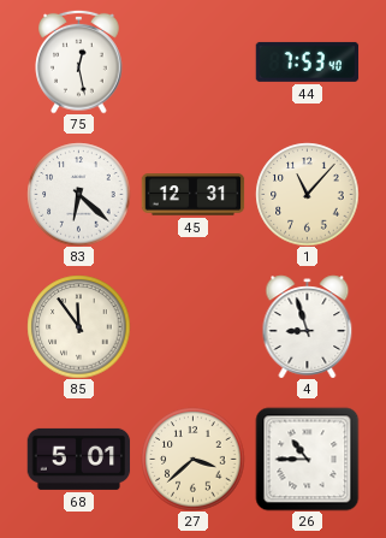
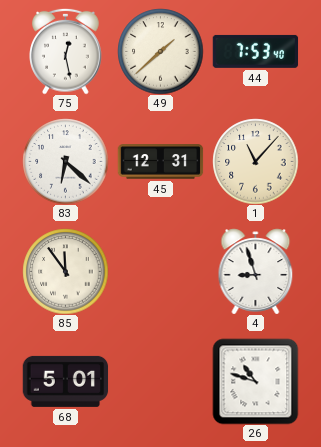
49: none -> 1:38
27: 3:38 -> none
26: 10:45 -> 10:48
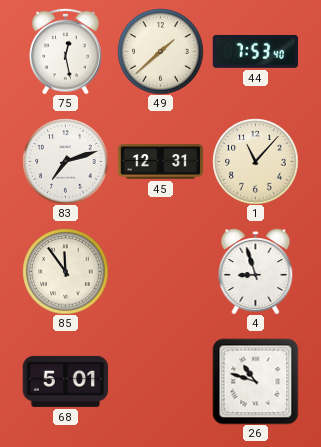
83: 6:22 -> 7:12
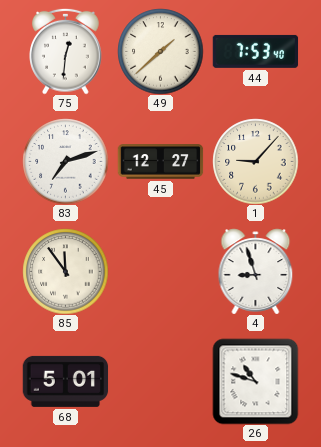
75: 12:28 -> 12:31
45: 12:31 -> 12:27
1: 11:07 -> 9:07
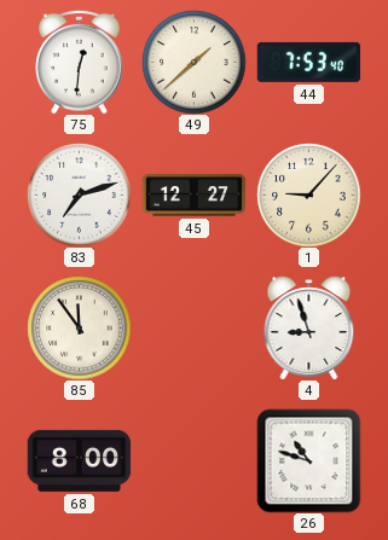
68: 5:01 -> 8:00
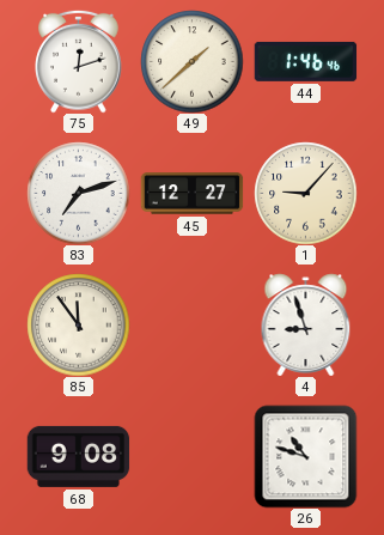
75: 12:31 -> 12:12
44: 7:53 -> 1:46
68: 8:00 -> 9:08
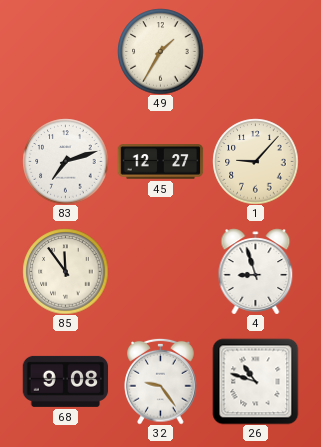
75: 12:12 -> none
49: 1:38 -> 1:35
44: 1:46 -> none
32: none -> 9:24
